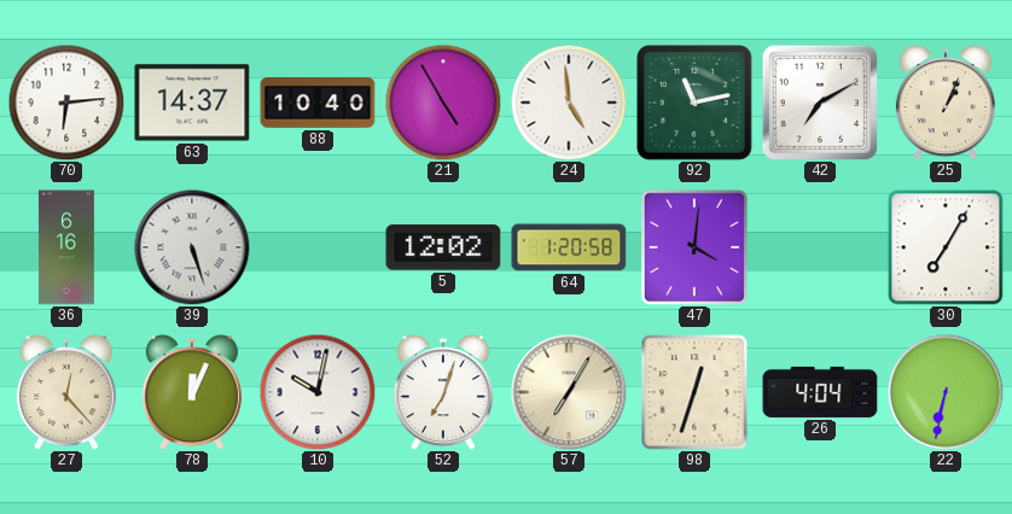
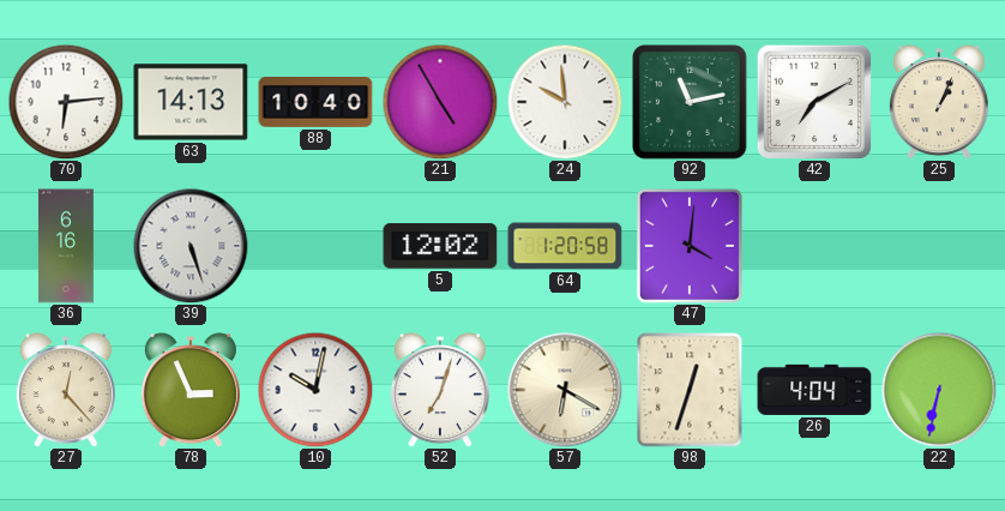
63: 14:37 -> 14:13
24: 4:59 -> 9:59
30: 7:05 -> none
78: 12:04 -> 2:56
57: 7:05 -> 6:20
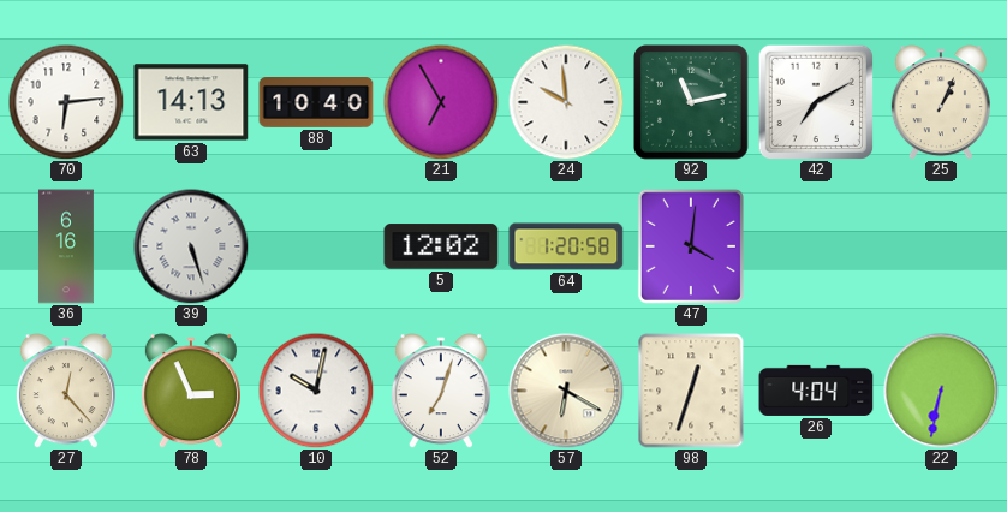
21: 4:55 -> 6:55
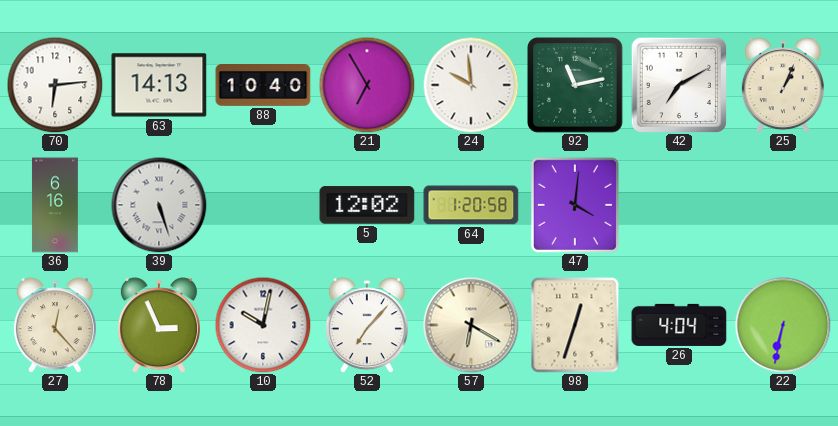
52: 7:03 -> 7:07
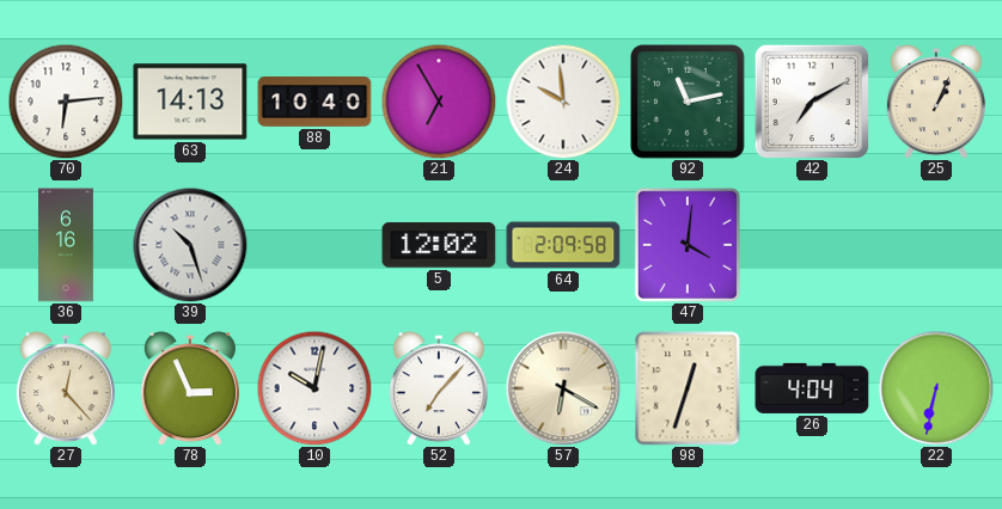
39: 5:27 -> 10:27
64: 1:20 -> 2:09
